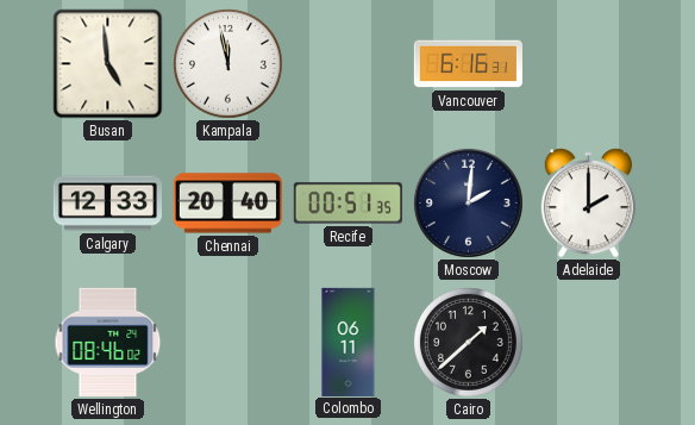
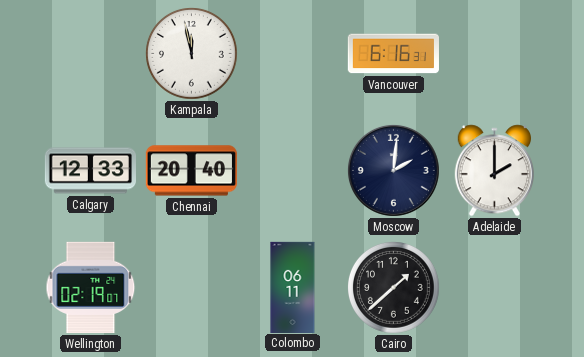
Busan: 4:59 -> none
Recife: 00:51 -> none
Wellington: 08:46 -> 02:19
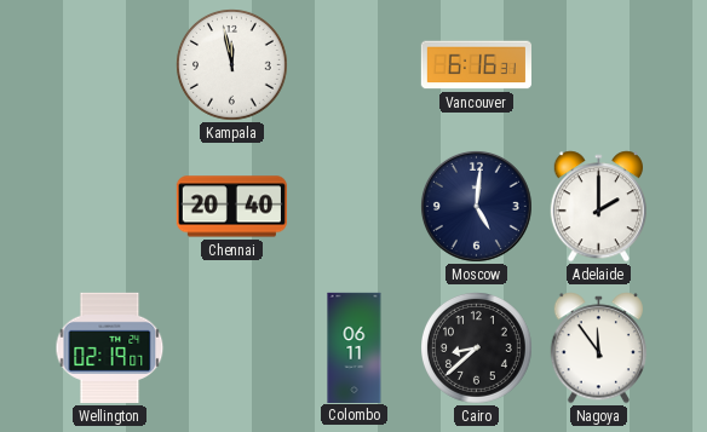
Calgary: 12:33 -> none
Moscow: 2:01 -> 5:01
Cairo: 1:38 -> 8:38
Nagoya: none -> 11:54
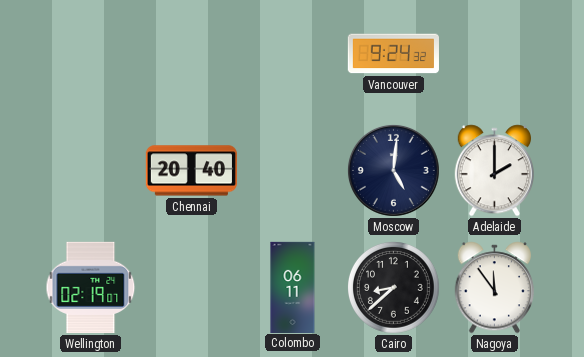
Kampala: 11:58 -> none
Vancouver: 6:16 -> 9:24
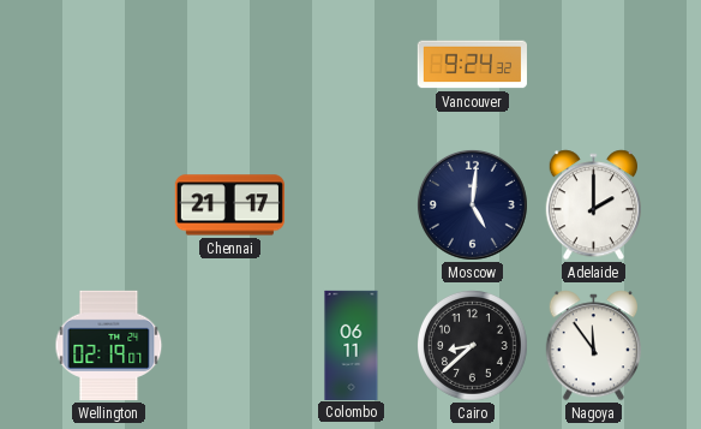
Chennai: 20:40 -> 21:17
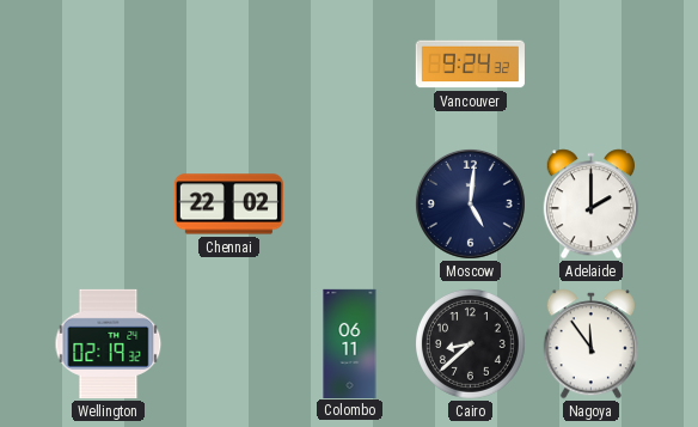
Chennai: 21:17 -> 22:02
Wellington: 02:19:07 -> 02:19:32
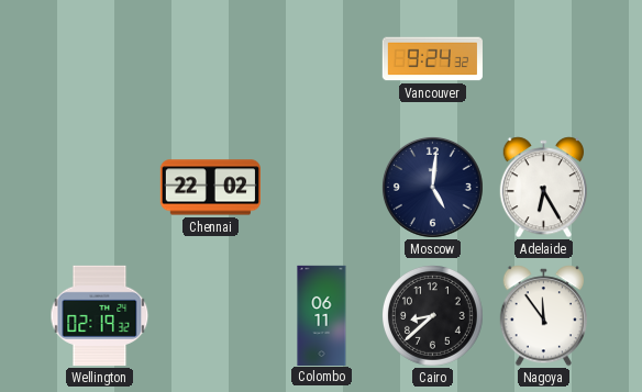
Adelaide: 2:00 -> 6:25
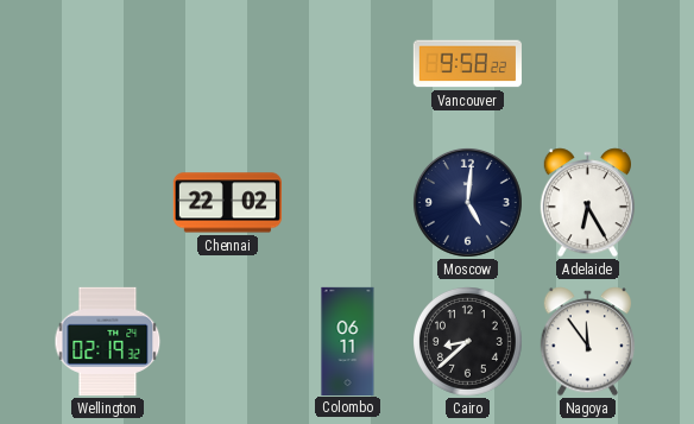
Vancouver: 9:24 -> 9:58
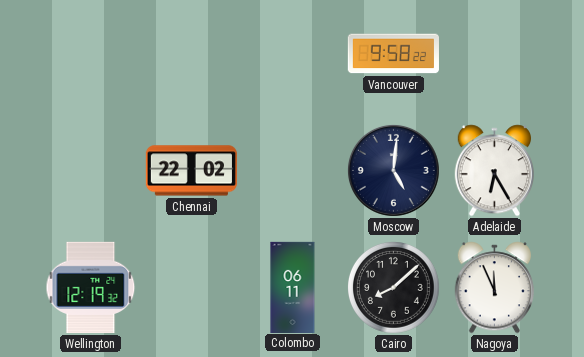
Wellington: 02:19 -> 12:19
Cairo: 8:38 -> 8:08
Nagoya: 11:54 -> 11:56
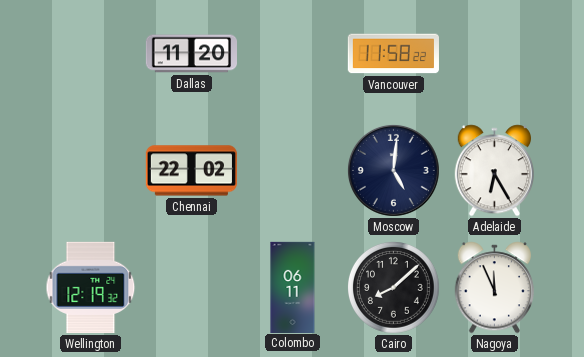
Dallas: none -> 11:20
Vancouver: 9:58 -> 11:58
